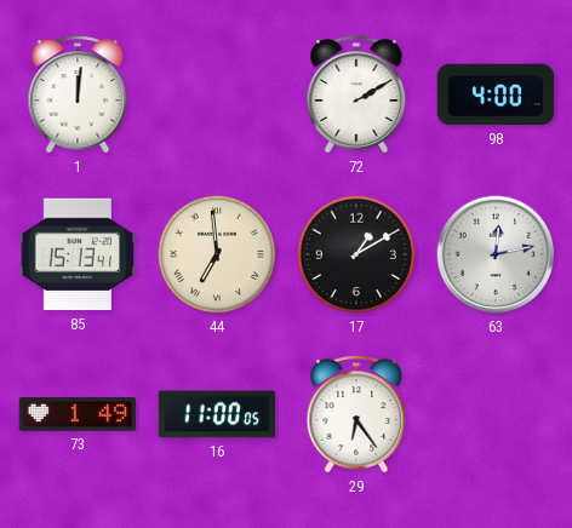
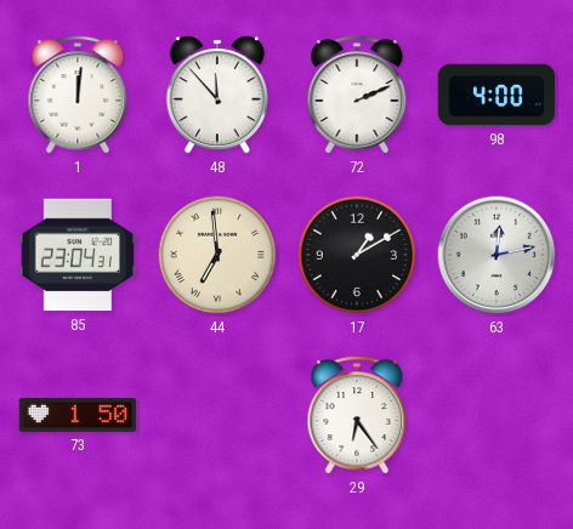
48: none -> 11:53
72: 2:10 -> 2:11
85: 15:13 -> 23:04
73: 1:49 -> 1:50
16: 11:00 -> none
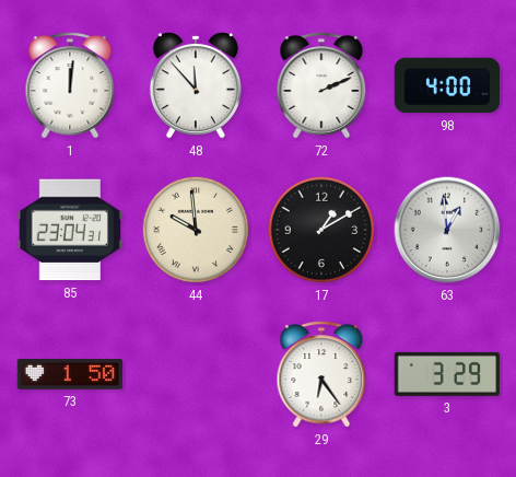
44: 6:59 -> 9:59
63: 12:13 -> 12:59
3: none -> 3:29
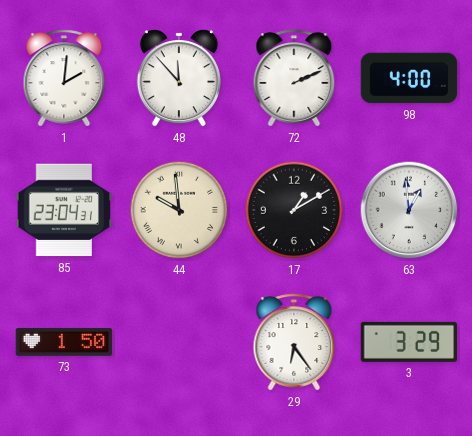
1: 12:01 -> 2:01
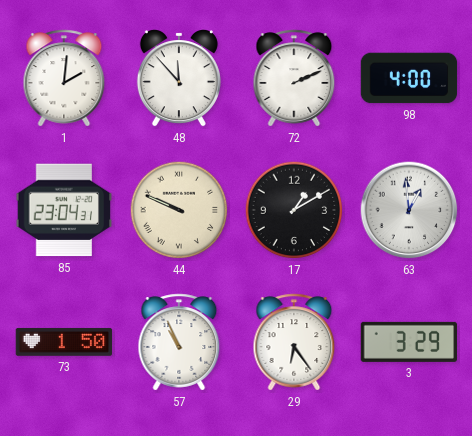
44: 9:59 -> 9:49
57: none -> 10:56
